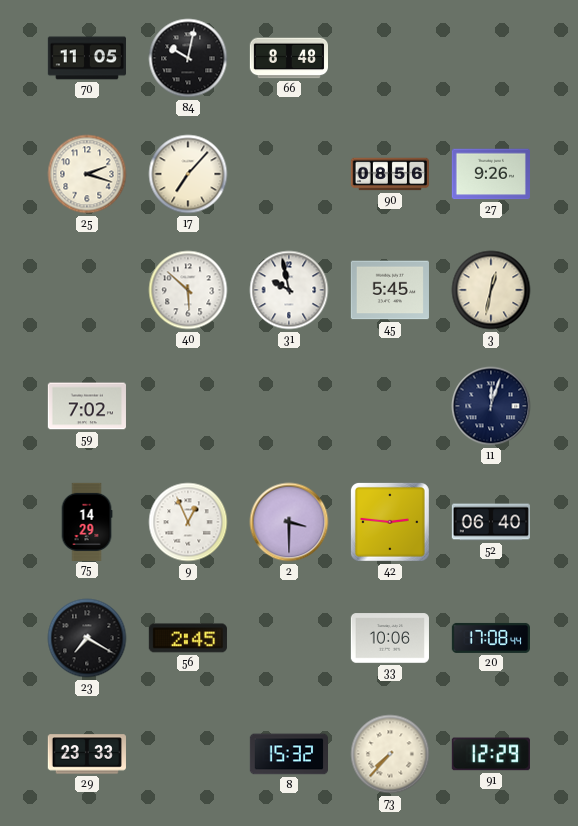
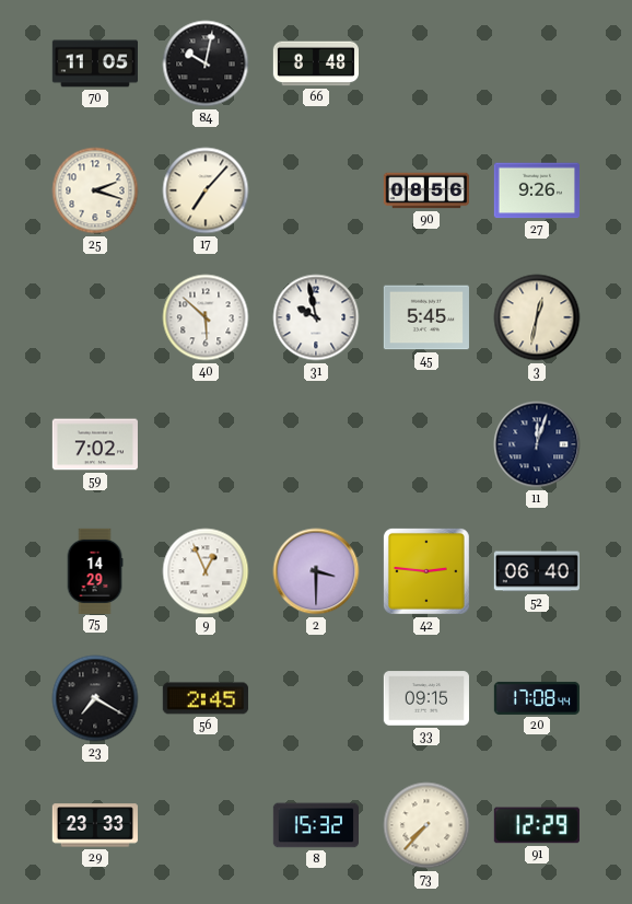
33: 10:06 -> 09:15
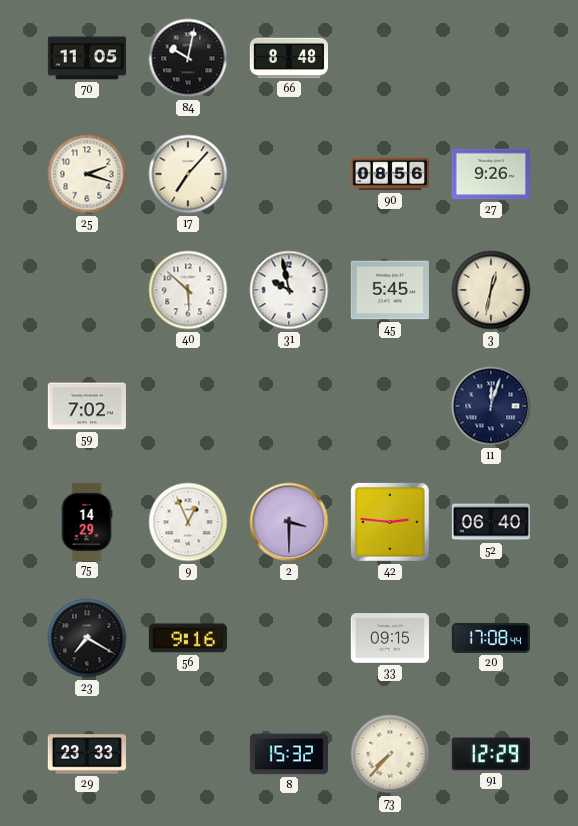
56: 2:45 -> 9:16
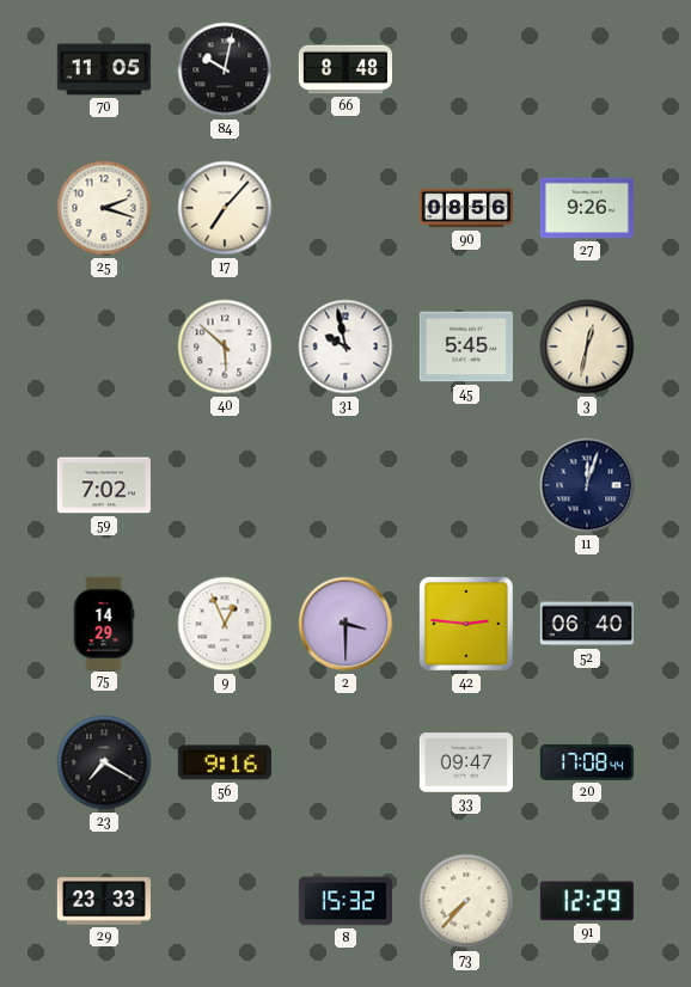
33: 09:15 -> 09:47
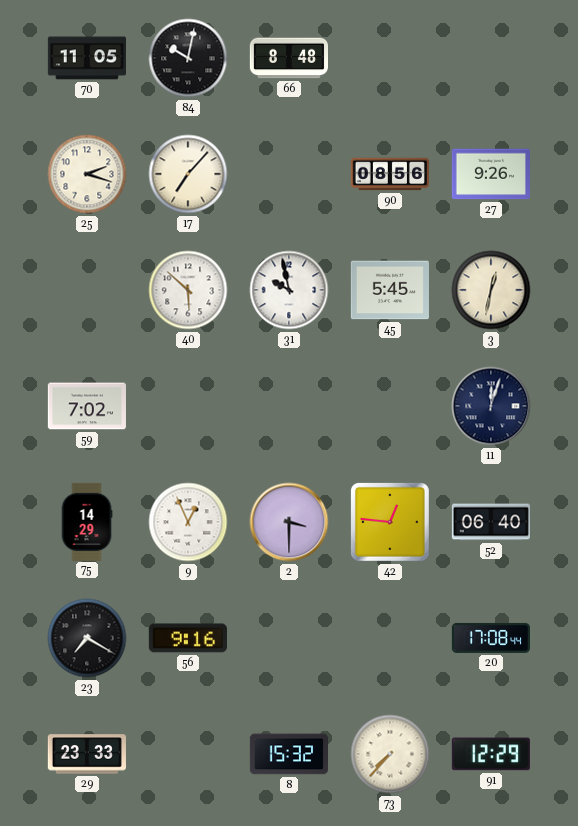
42: 2:46 -> 12:46
33: 09:47 -> none
